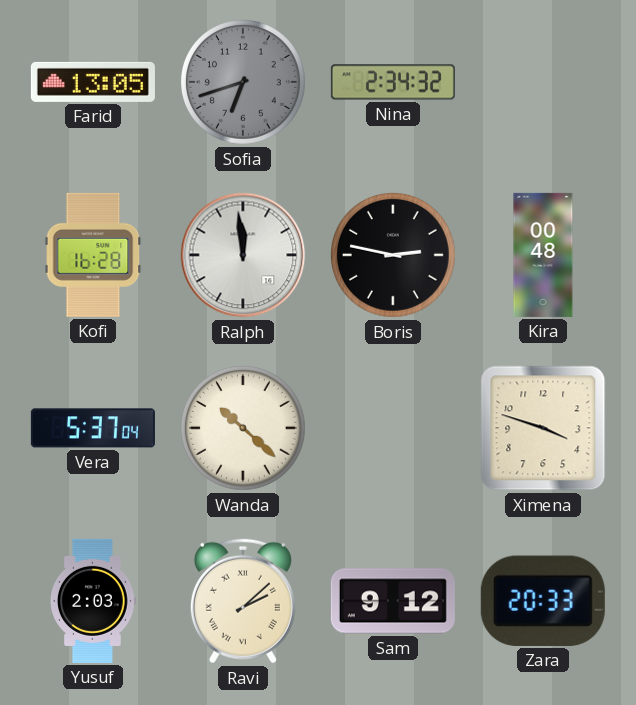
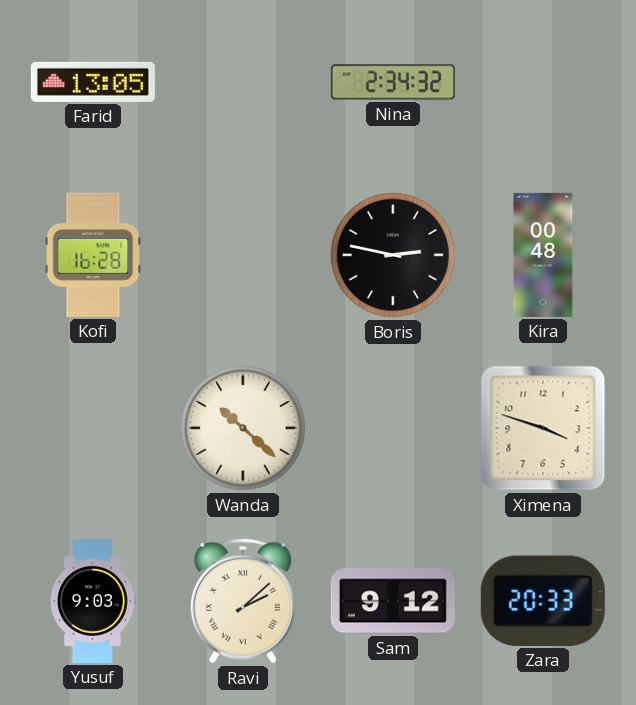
Sofia: 6:42 -> none
Ralph: 11:59 -> none
Vera: 5:37 -> none
Yusuf: 2:03 -> 9:03
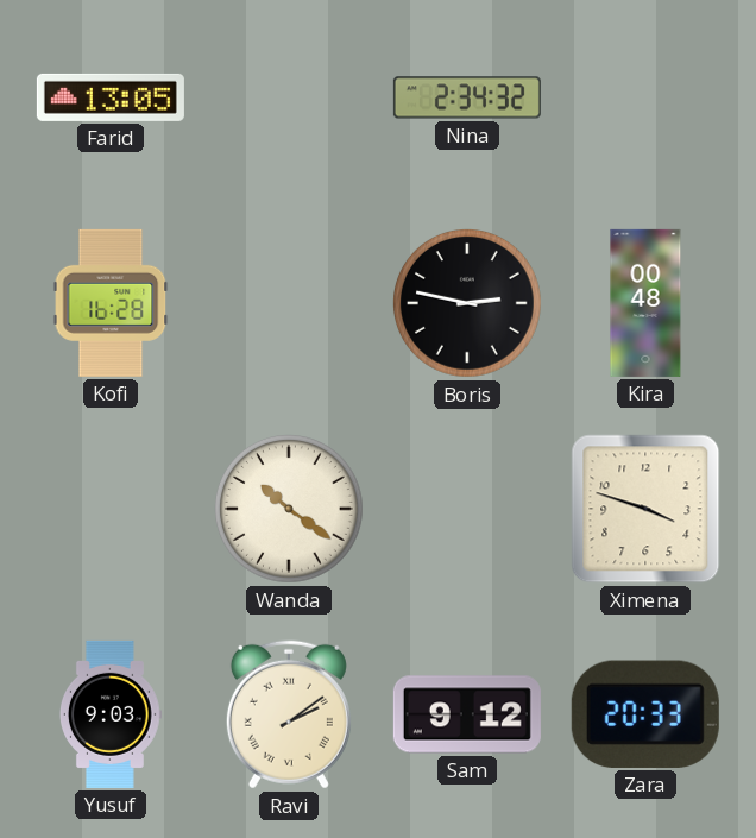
Wanda: 10:22 -> 10:21
Ravi: 2:08 -> 2:09
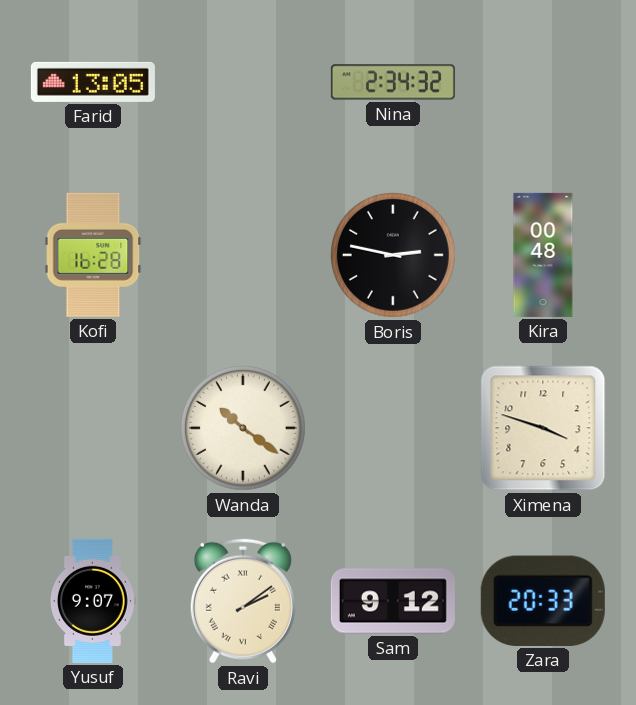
Yusuf: 9:03 -> 9:07
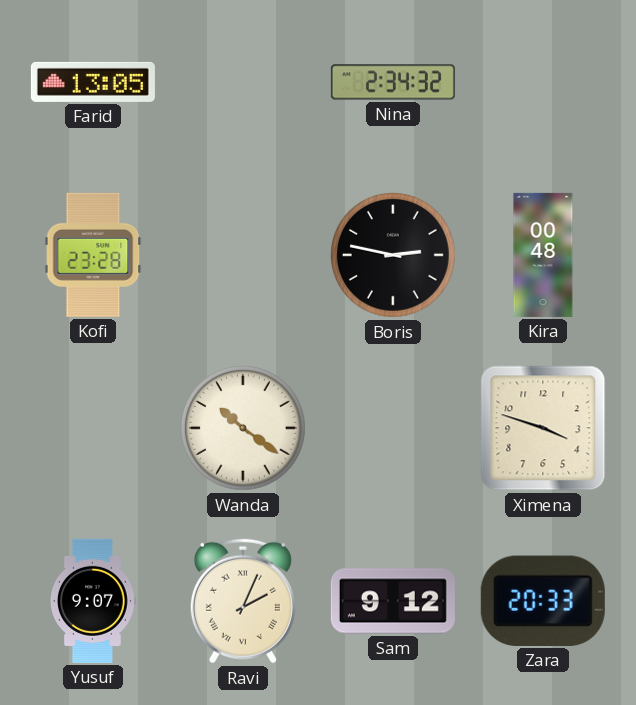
Kofi: 16:28 -> 23:28
Ravi: 2:09 -> 2:04
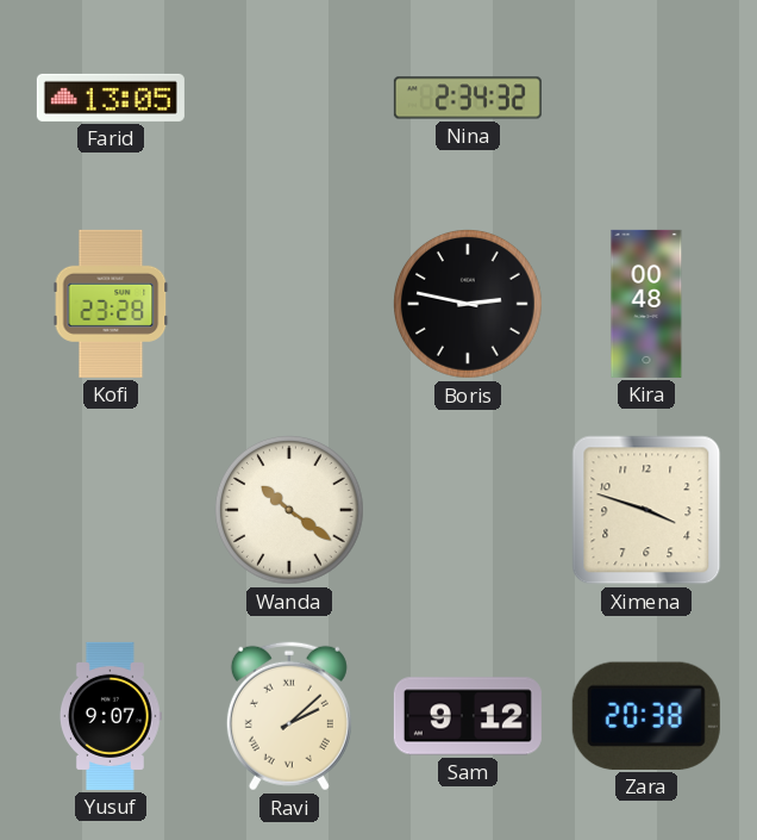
Ravi: 2:04 -> 2:08
Zara: 20:33 -> 20:38
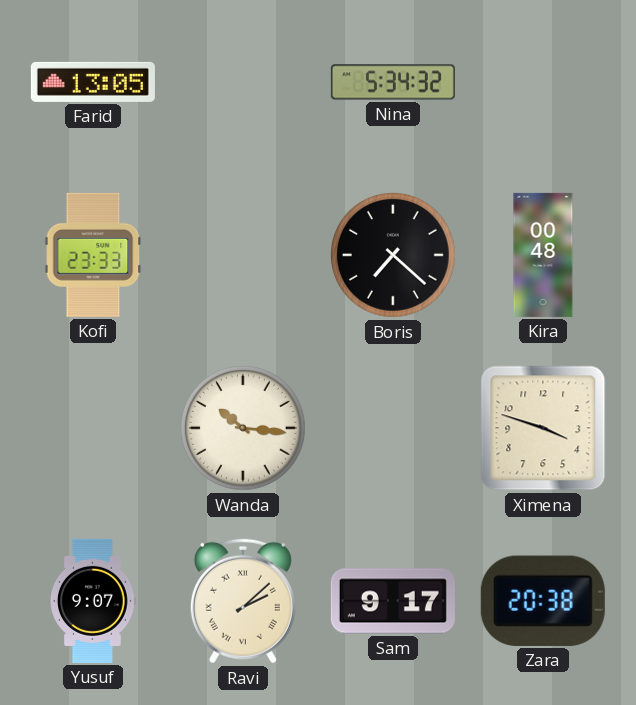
Nina: 2:34 -> 5:34
Kofi: 23:28 -> 23:33
Boris: 2:47 -> 7:22
Wanda: 10:21 -> 10:16
Sam: 9:12 -> 9:17
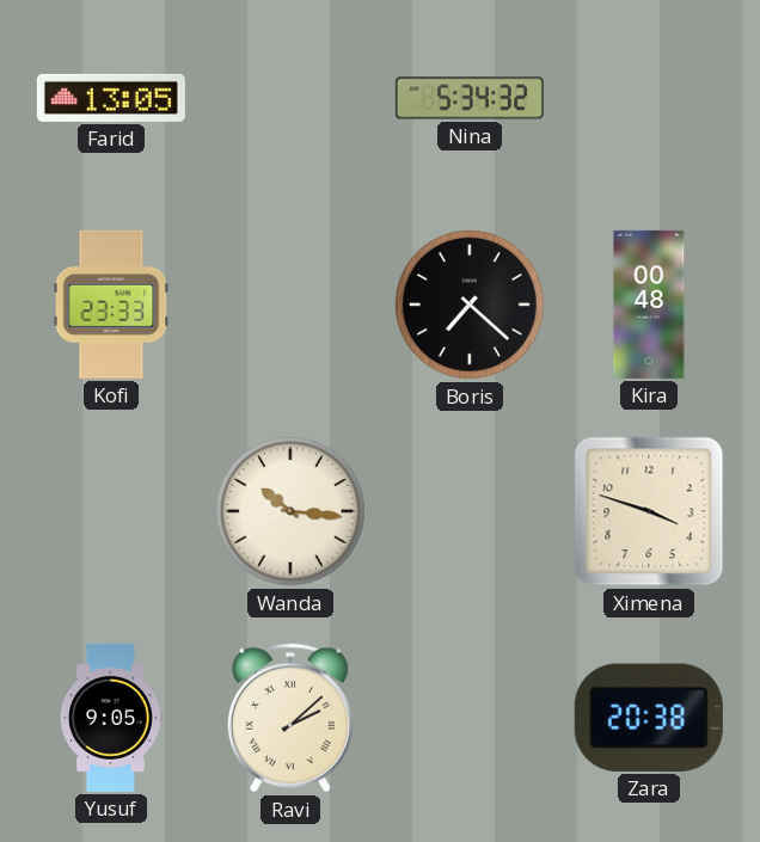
Yusuf: 9:07 -> 9:05
Sam: 9:17 -> none
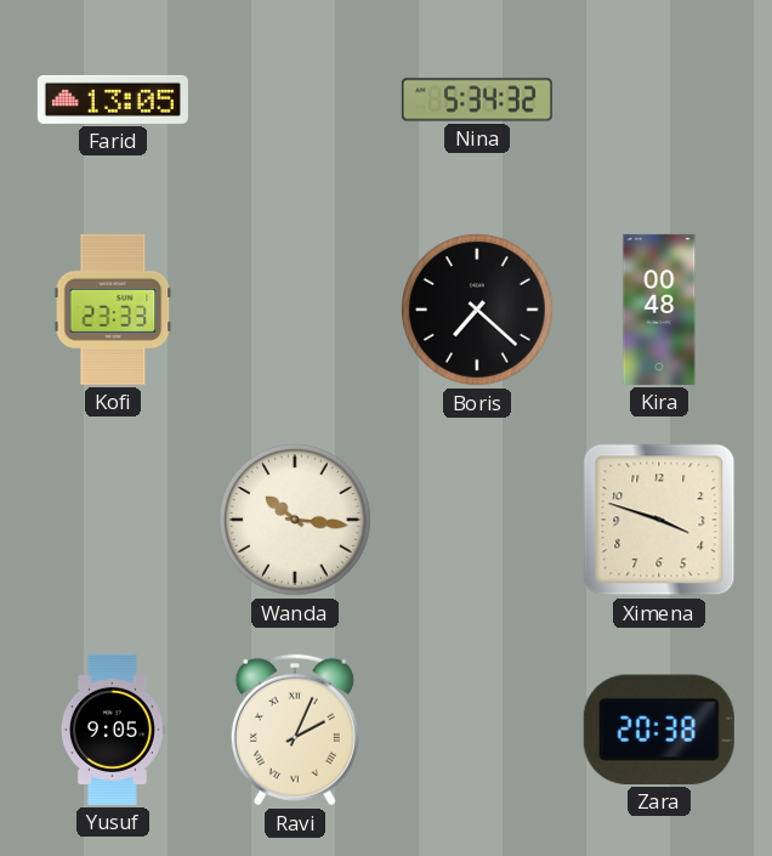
Ravi: 2:08 -> 2:04
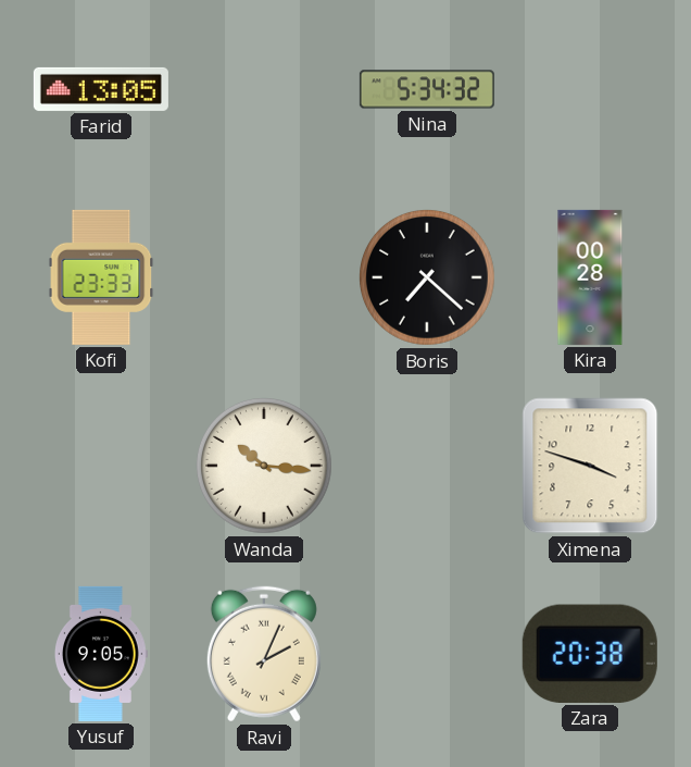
Kira: 00:48 -> 00:28
